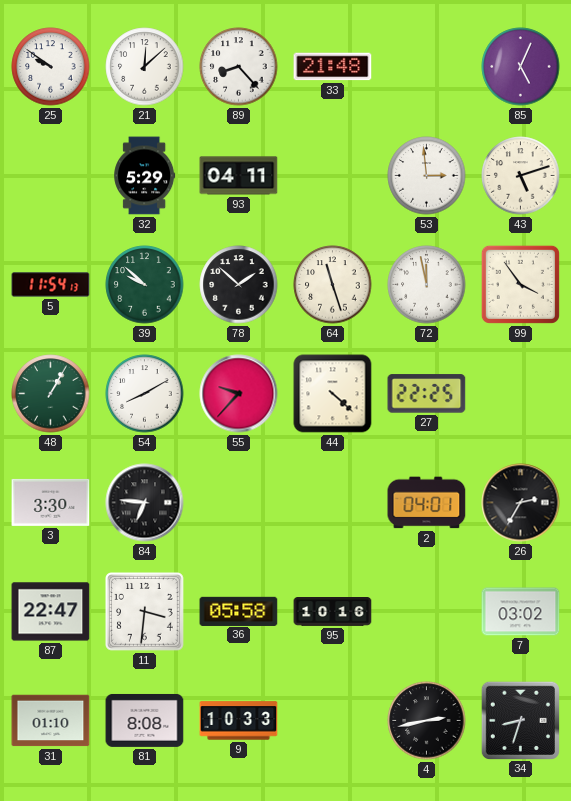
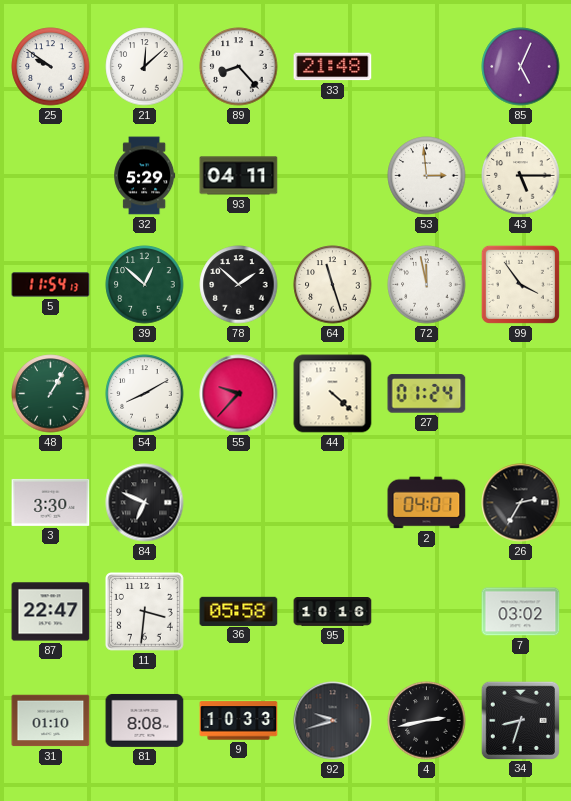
43: 5:12 -> 5:15
39: 9:52 -> 12:52
27: 22:25 -> 01:24
84: 6:46 -> 6:49
92: none -> 9:42
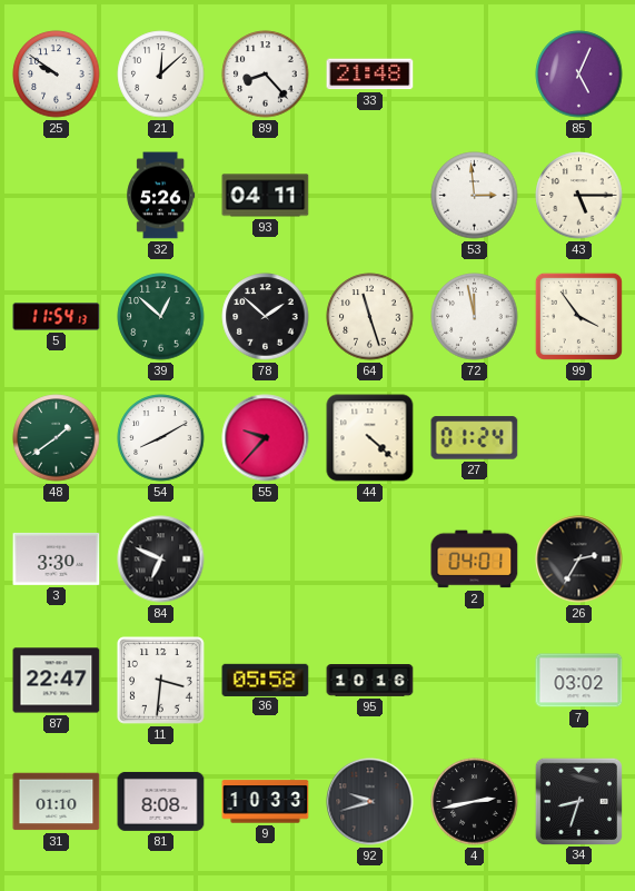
32: 5:29 -> 5:26
48: 1:05 -> 1:39
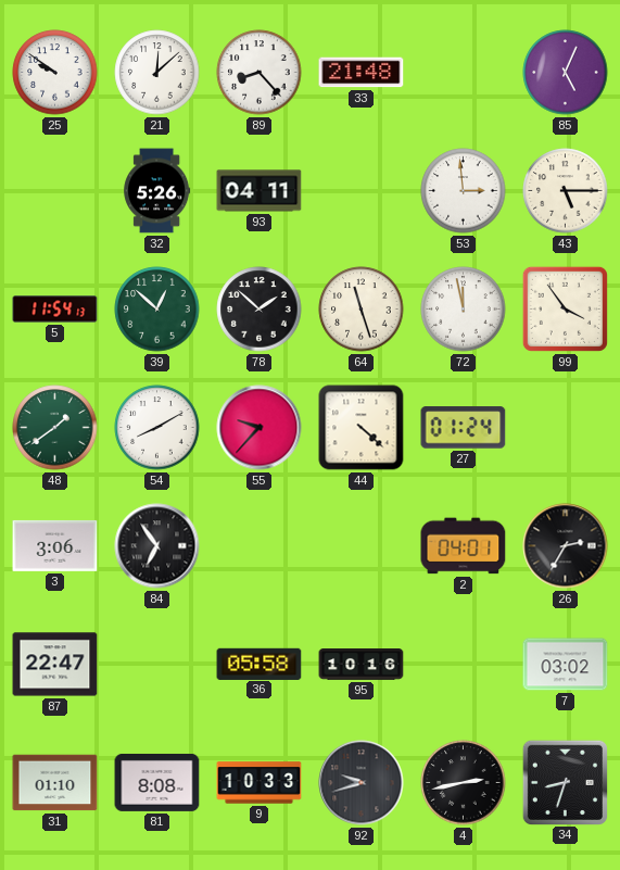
3: 3:30 -> 3:06
84: 6:49 -> 6:54
11: 3:31 -> none
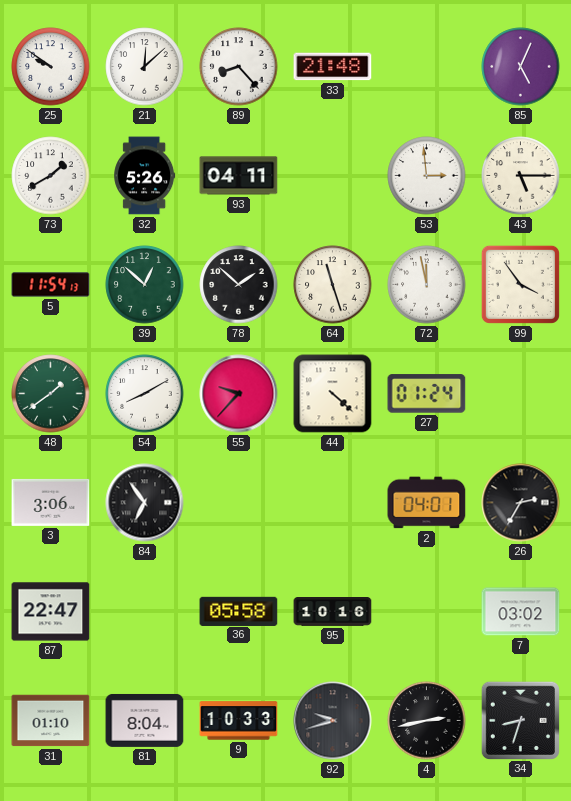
73: none -> 1:40
81: 8:08 -> 8:04
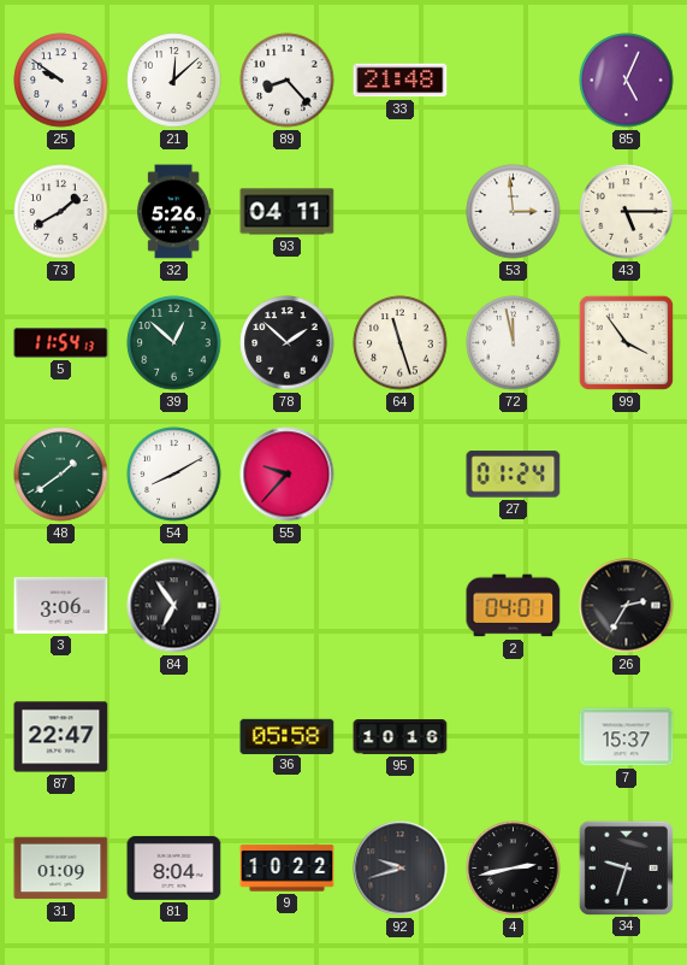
44: 4:22 -> none
7: 03:02 -> 15:37
31: 01:10 -> 01:09
9: 10:33 -> 10:22
34: 8:33 -> 9:33
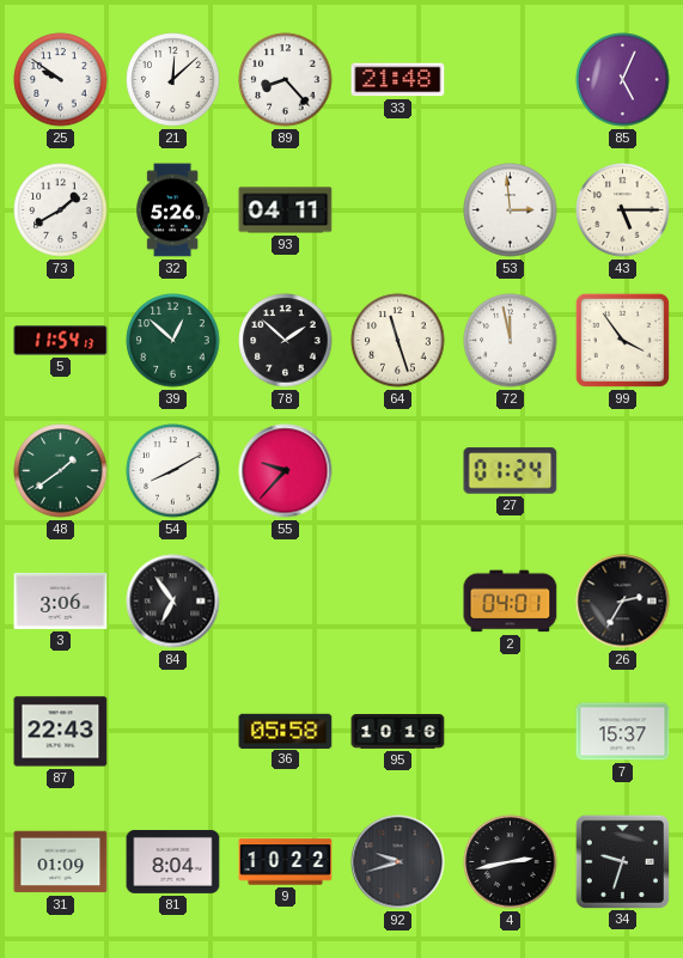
87: 22:47 -> 22:43
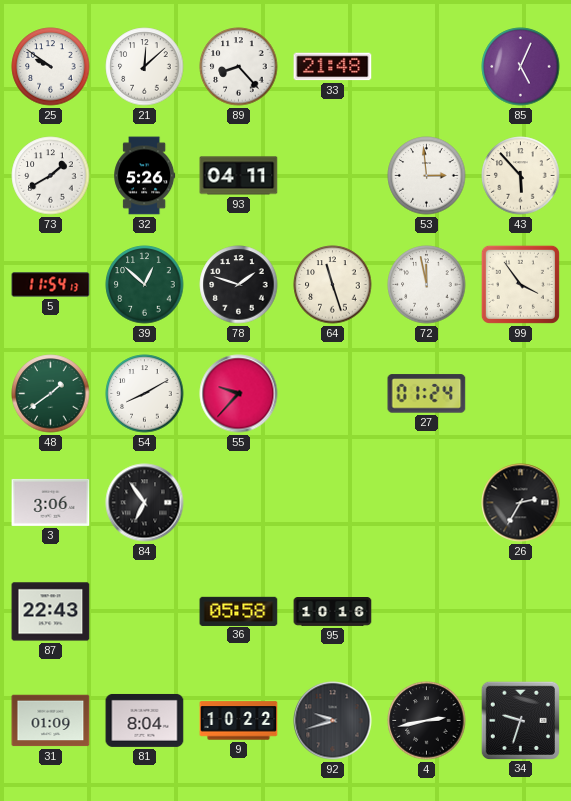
43: 5:15 -> 5:53
78: 1:52 -> 1:48
2: 04:01 -> none
7: 15:37 -> none
